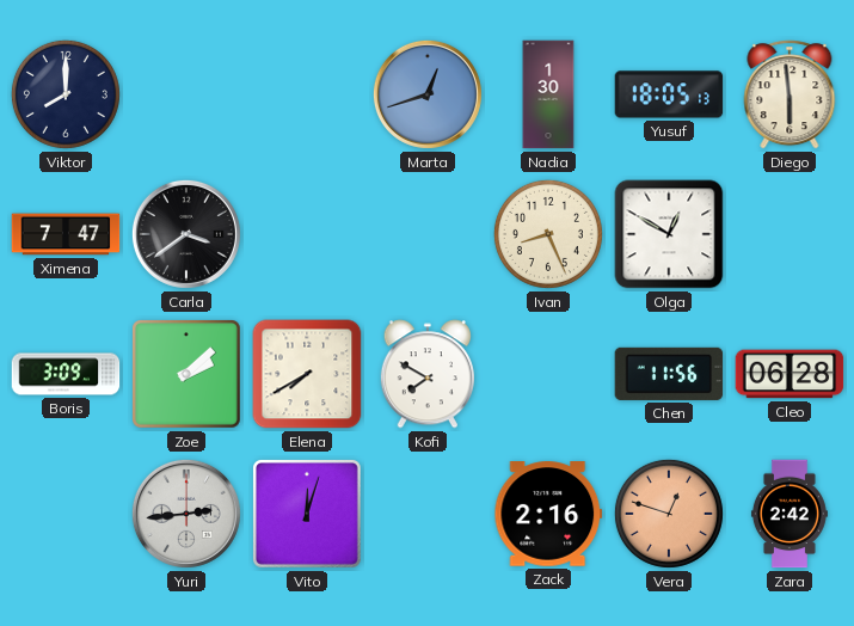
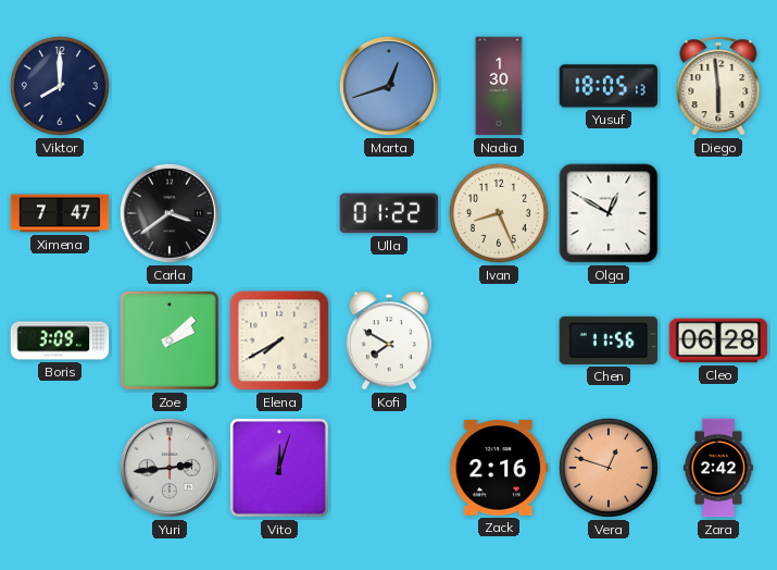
Ulla: none -> 01:22
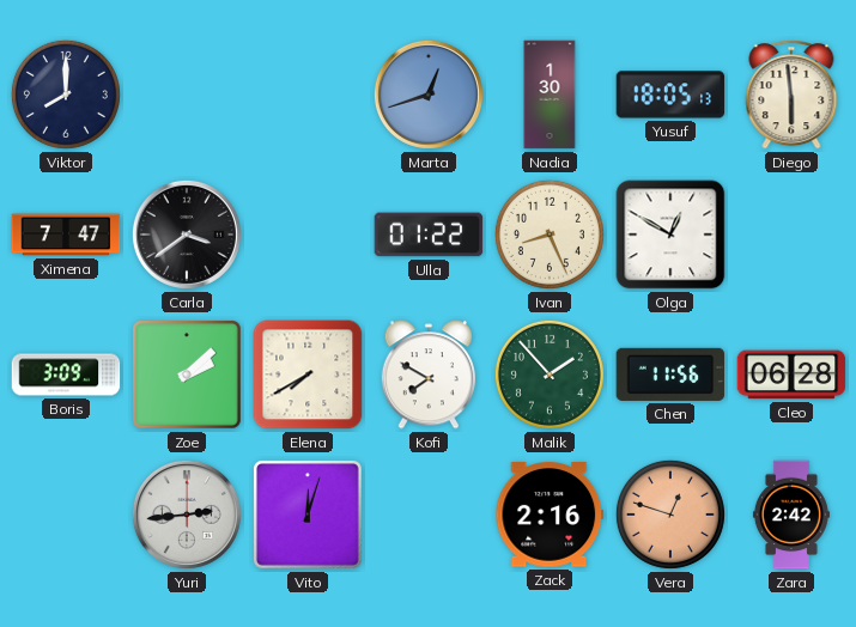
Malik: none -> 1:53
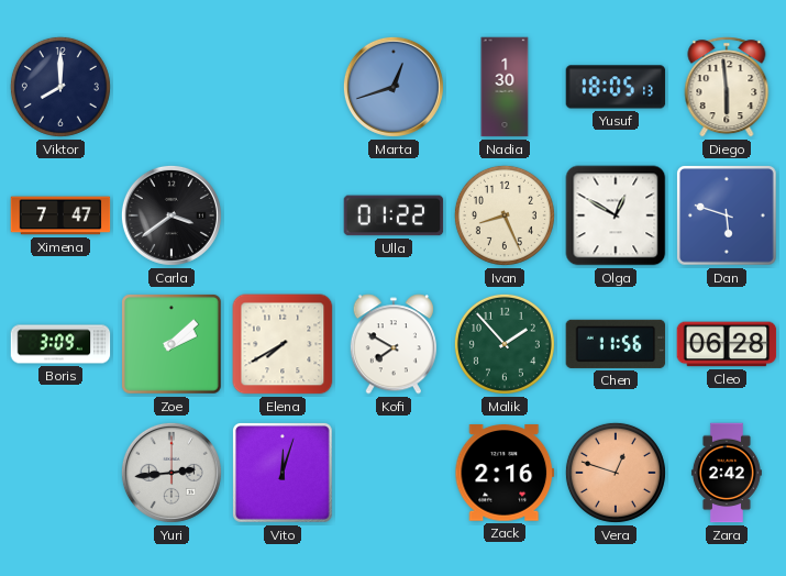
Dan: none -> 5:48
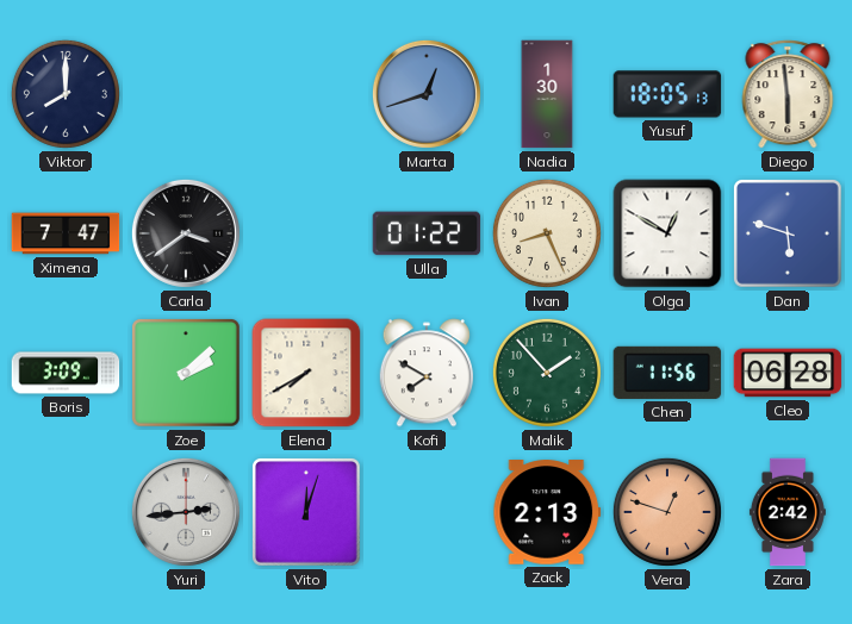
Zack: 2:16 -> 2:13
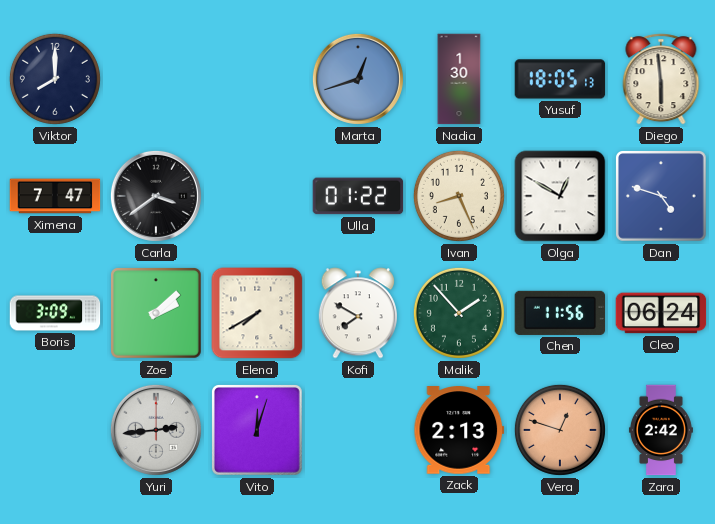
Dan: 5:48 -> 4:48
Cleo: 06:28 -> 06:24
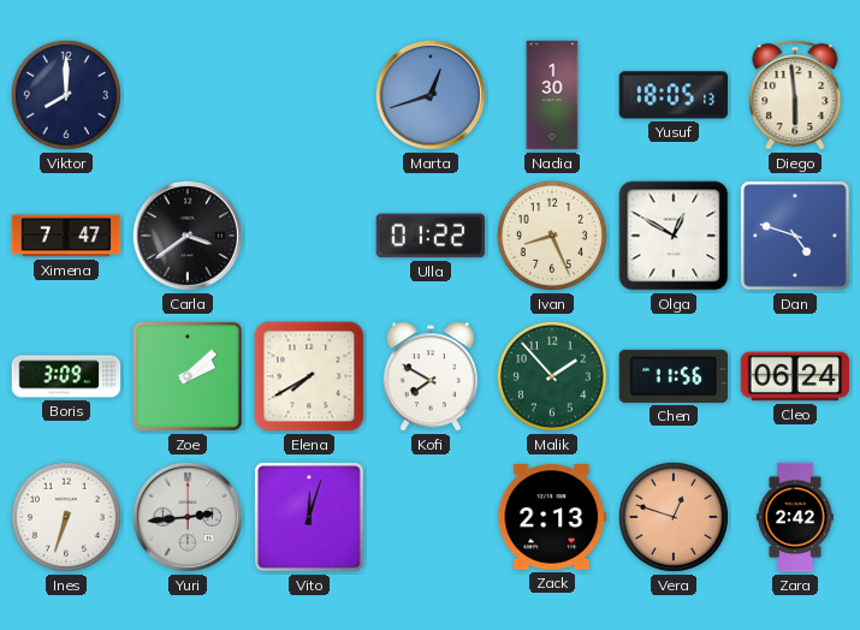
Ines: none -> 6:33
